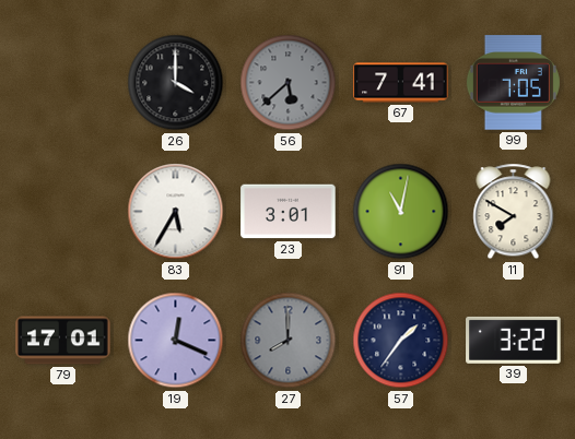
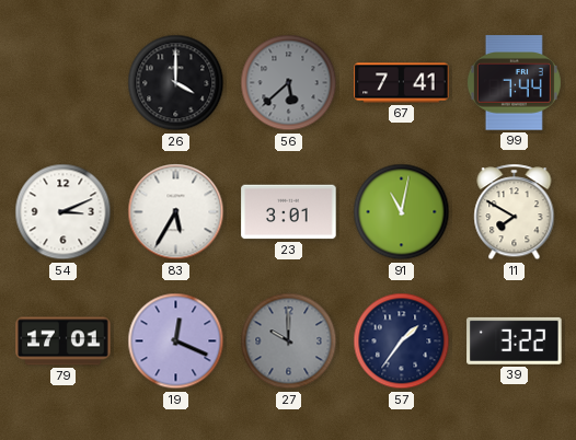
99: 7:05 -> 7:44
54: none -> 3:11
27: 8:00 -> 10:00
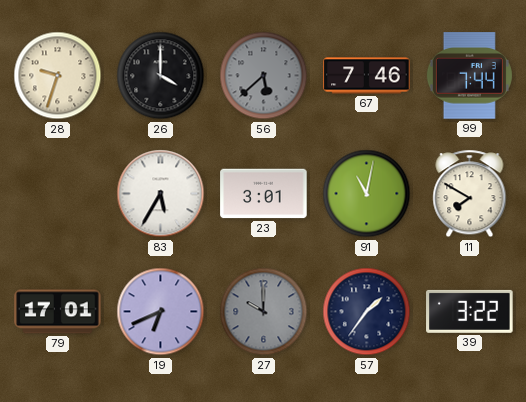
28: none -> 9:33
67: 7:41 -> 7:46
54: 3:11 -> none
19: 12:19 -> 6:41
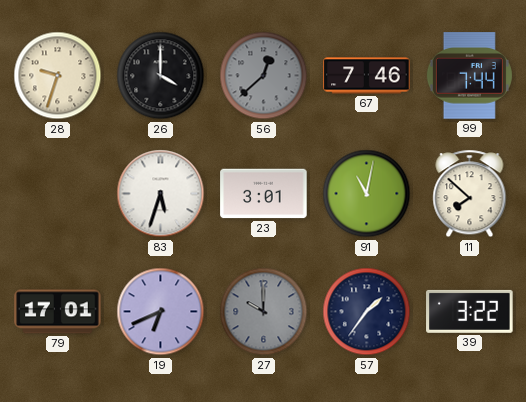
56: 5:38 -> 12:38
83: 5:35 -> 5:33
11: 7:50 -> 7:52
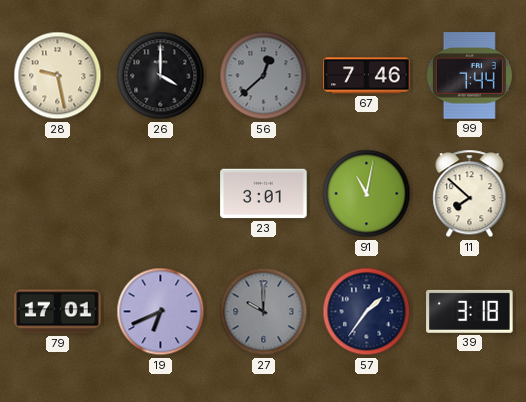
28: 9:33 -> 9:28
83: 5:33 -> none
39: 3:22 -> 3:18
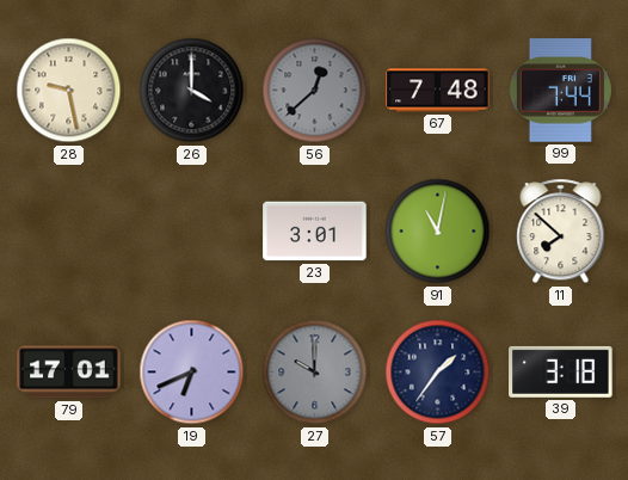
67: 7:46 -> 7:48
